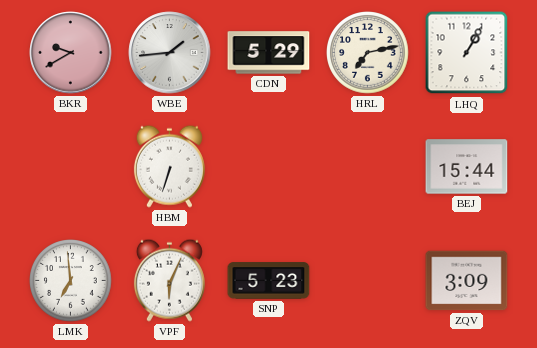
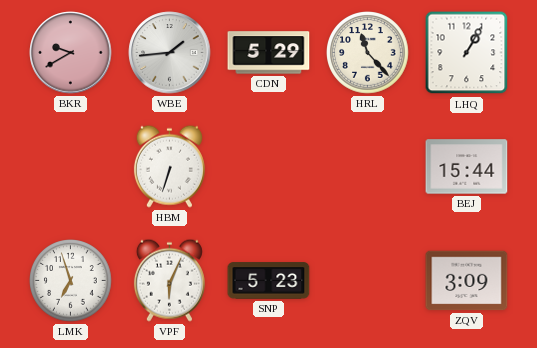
HRL: 7:13 -> 11:23
LMK: 6:59 -> 6:57
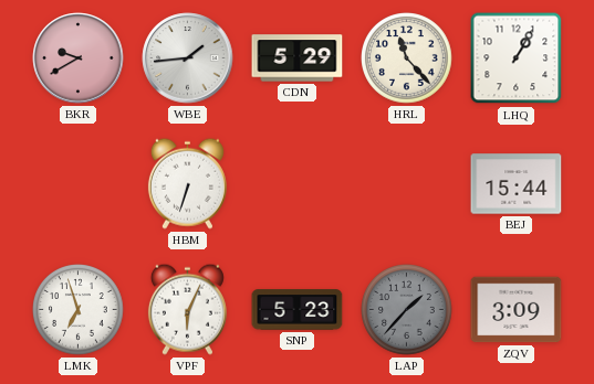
LAP: none -> 1:37
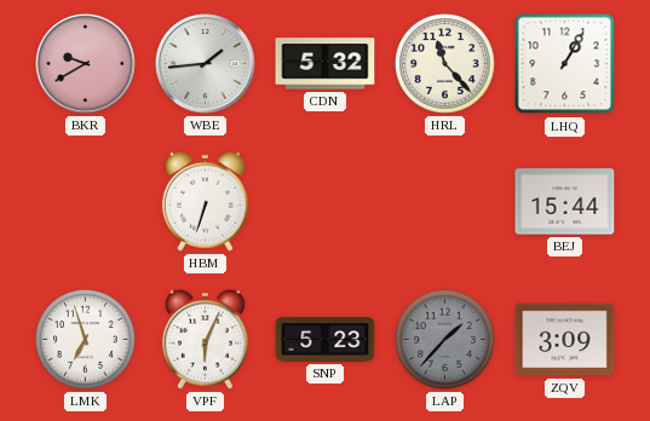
CDN: 5:29 -> 5:32
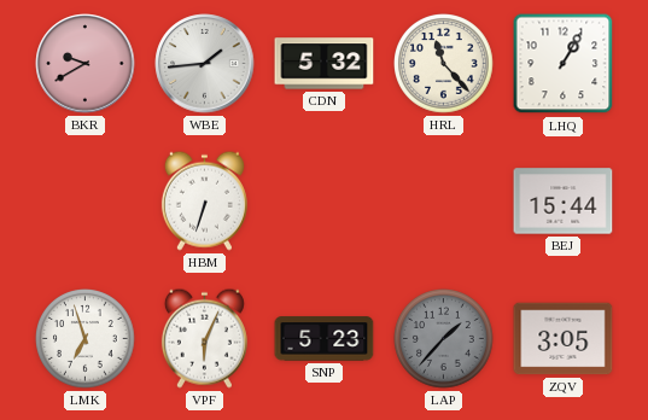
ZQV: 3:09 -> 3:05
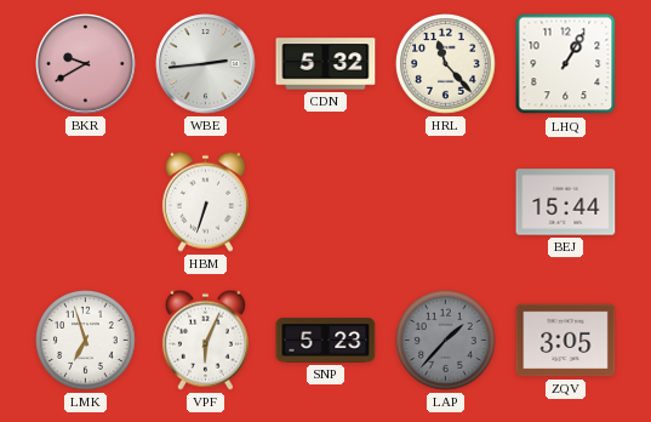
WBE: 1:44 -> 2:44
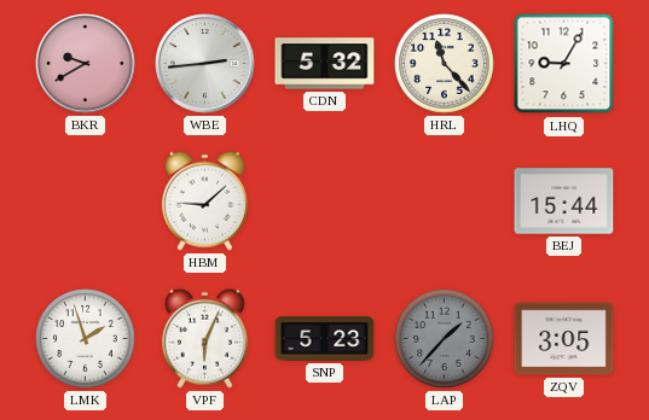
LHQ: 1:05 -> 9:05
HBM: 6:33 -> 9:08
LMK: 6:57 -> 1:57
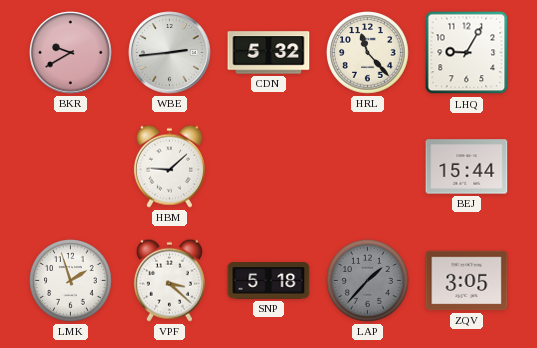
VPF: 6:04 -> 3:22
SNP: 5:23 -> 5:18
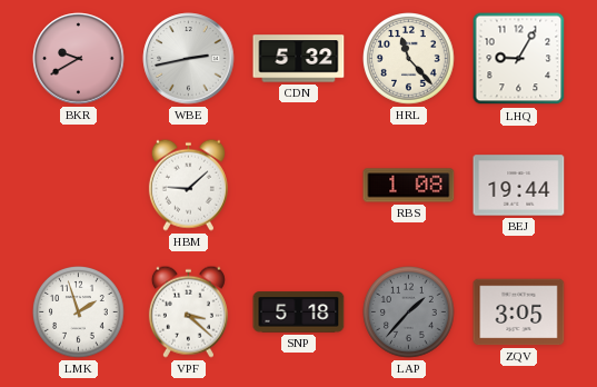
WBE: 2:44 -> 2:43
RBS: none -> 1:08
BEJ: 15:44 -> 19:44
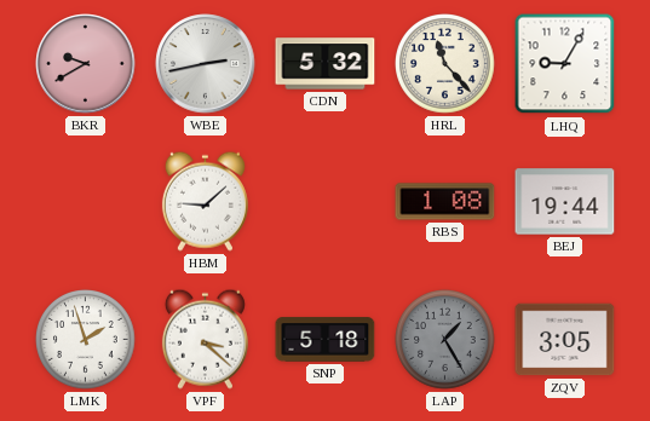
LAP: 1:37 -> 1:25
